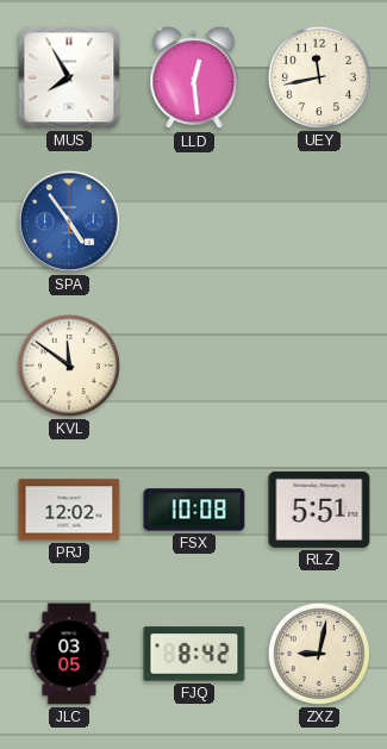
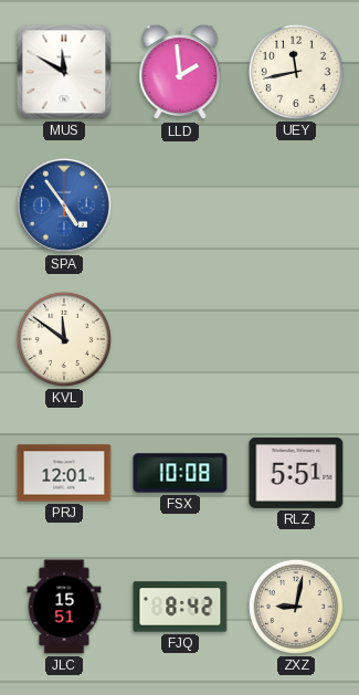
MUS: 7:55 -> 11:50
LLD: 12:29 -> 1:59
PRJ: 12:02 -> 12:01
JLC: 03:05 -> 15:51
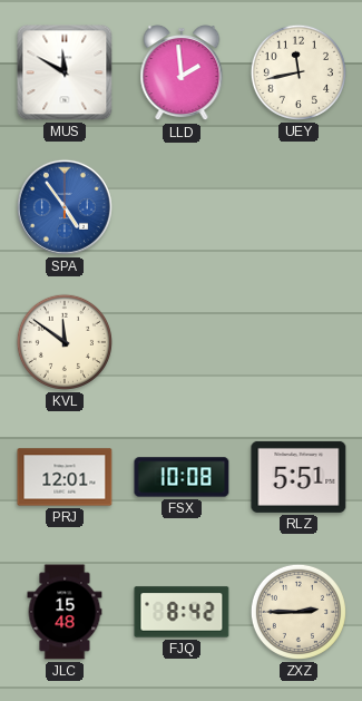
JLC: 15:51 -> 15:48
ZXZ: 9:02 -> 2:45
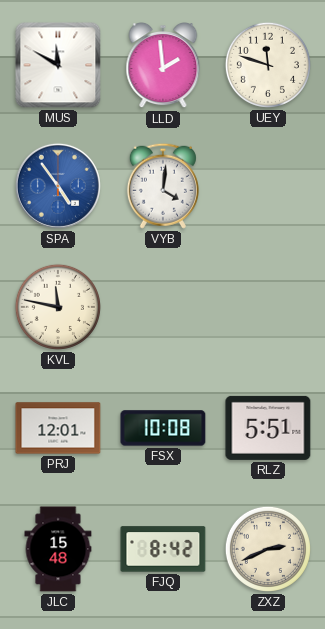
UEY: 11:43 -> 11:48
VYB: none -> 4:01
KVL: 11:51 -> 11:47
ZXZ: 2:45 -> 2:41
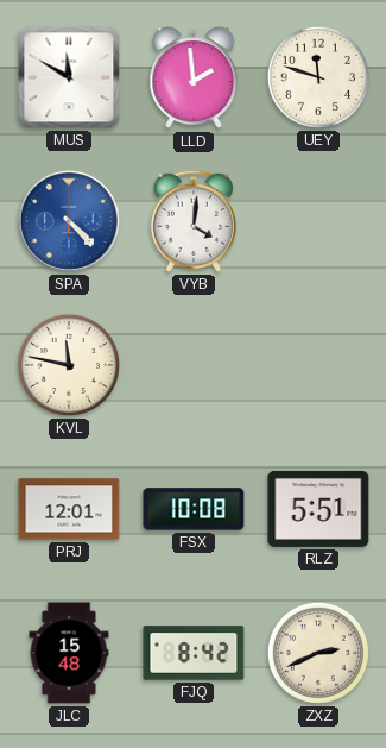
SPA: 4:54 -> 4:23
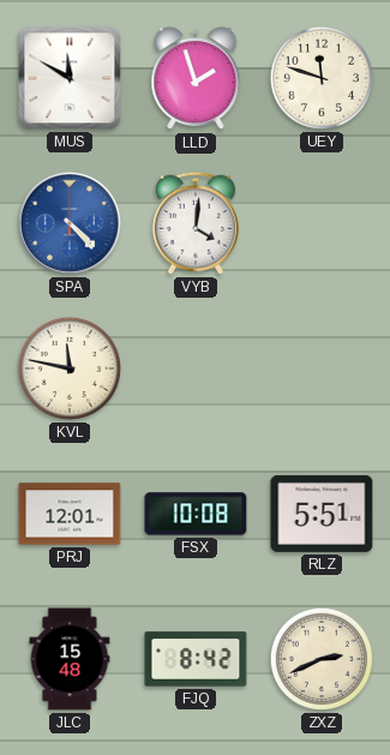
LLD: 1:59 -> 1:57
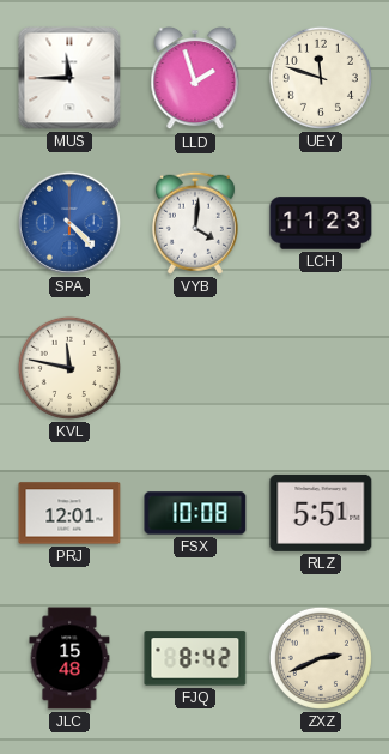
MUS: 11:50 -> 11:45
LCH: none -> 11:23
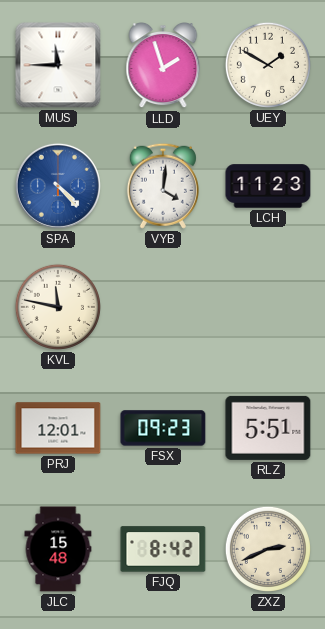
UEY: 11:48 -> 1:50
FSX: 10:08 -> 09:23
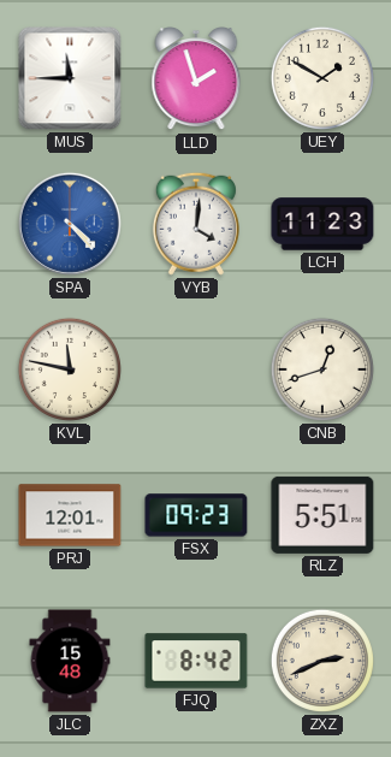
CNB: none -> 12:42
